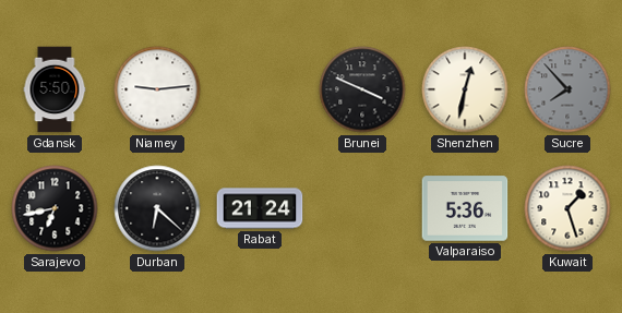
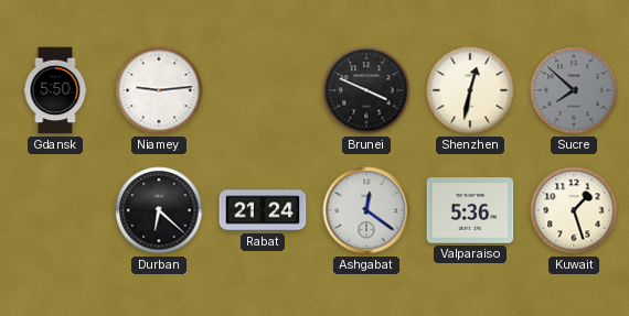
Sucre: 7:53 -> 7:52
Sarajevo: 6:43 -> none
Ashgabat: none -> 12:21
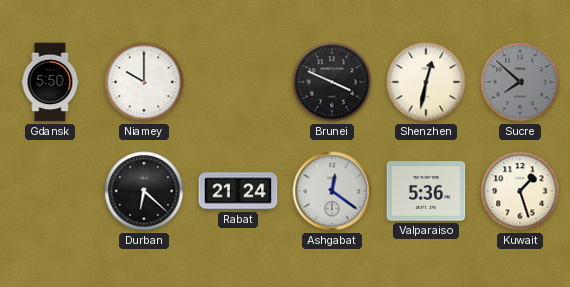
Niamey: 9:14 -> 10:00
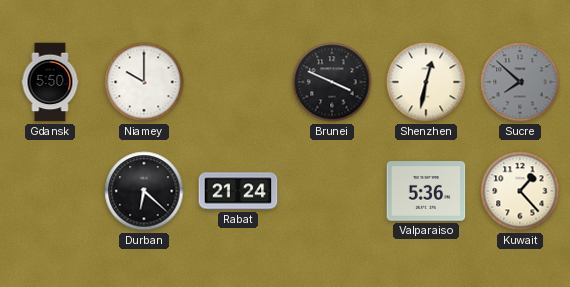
Ashgabat: 12:21 -> none
Kuwait: 1:27 -> 1:23
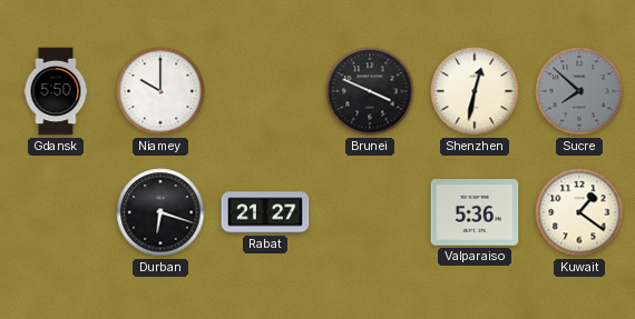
Durban: 6:22 -> 6:18
Rabat: 21:24 -> 21:27
Kuwait: 1:23 -> 1:21
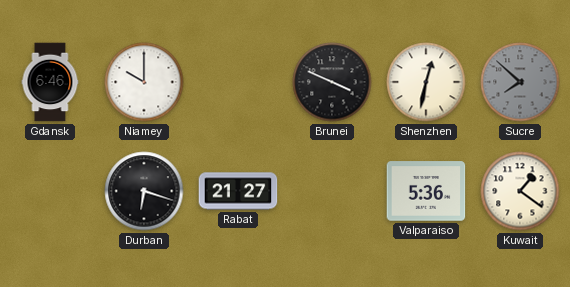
Gdansk: 5:50 -> 6:46
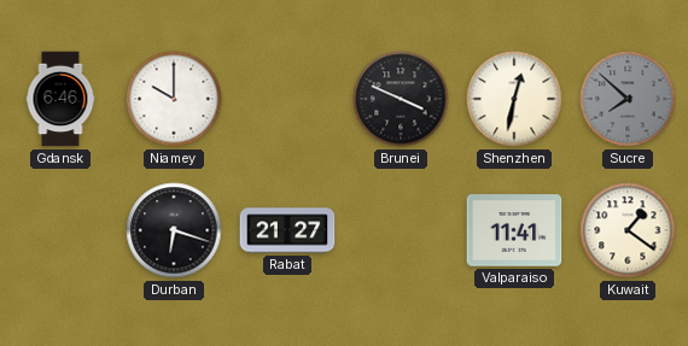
Valparaiso: 5:36 -> 11:41
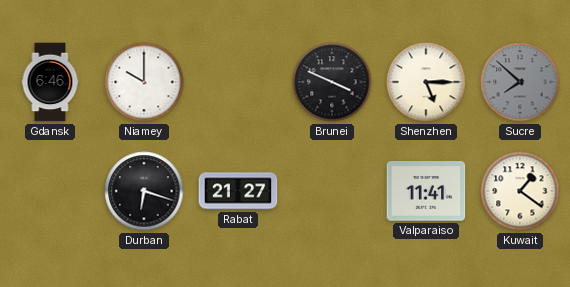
Shenzhen: 12:32 -> 5:15
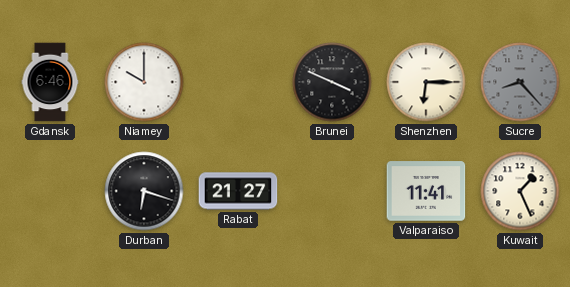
Shenzhen: 5:15 -> 6:15
Sucre: 7:52 -> 8:23
Kuwait: 1:21 -> 1:26
